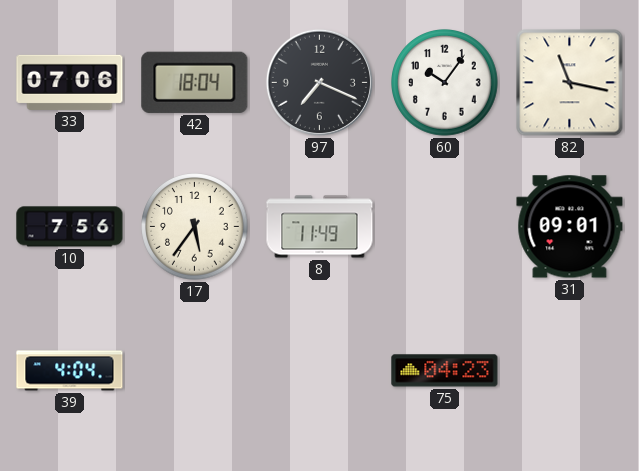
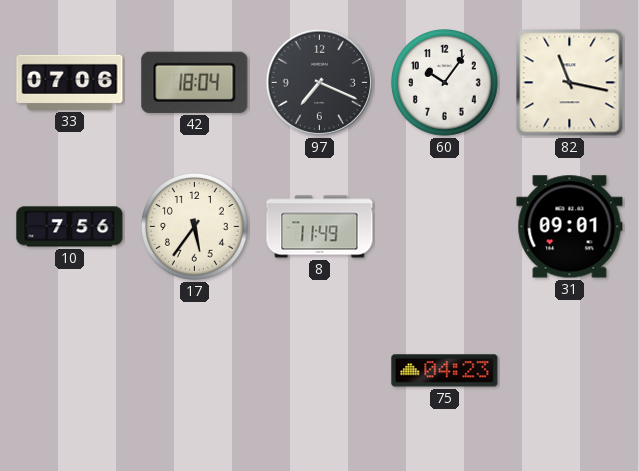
39: 4:04 -> none
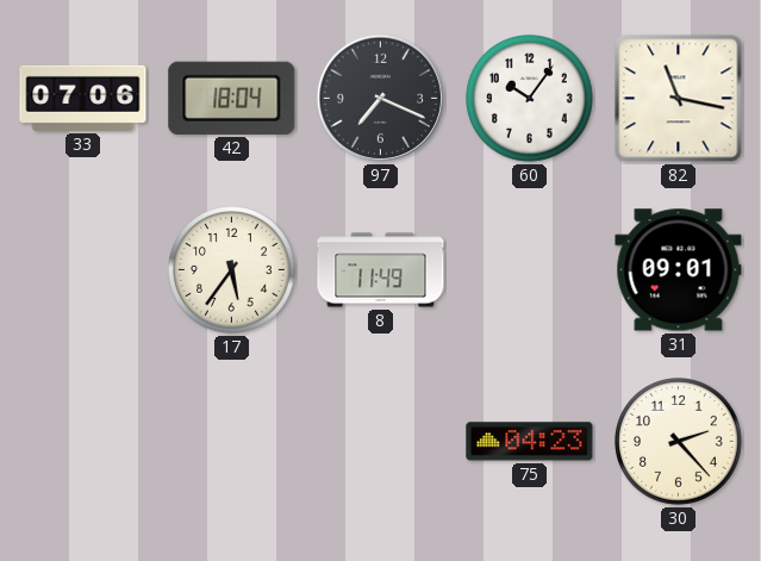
10: 7:56 -> none
30: none -> 2:23
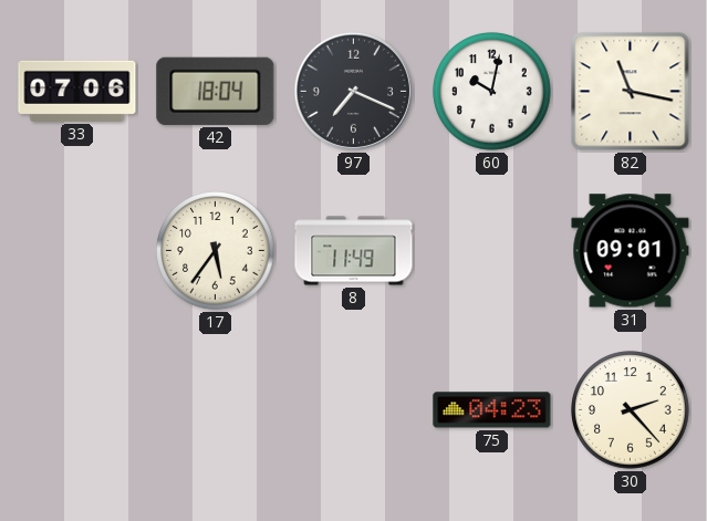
60: 10:06 -> 10:02
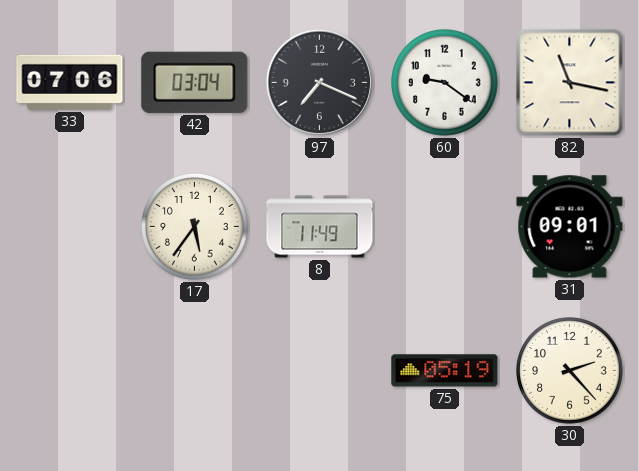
42: 18:04 -> 03:04
60: 10:02 -> 9:21
75: 04:23 -> 05:19
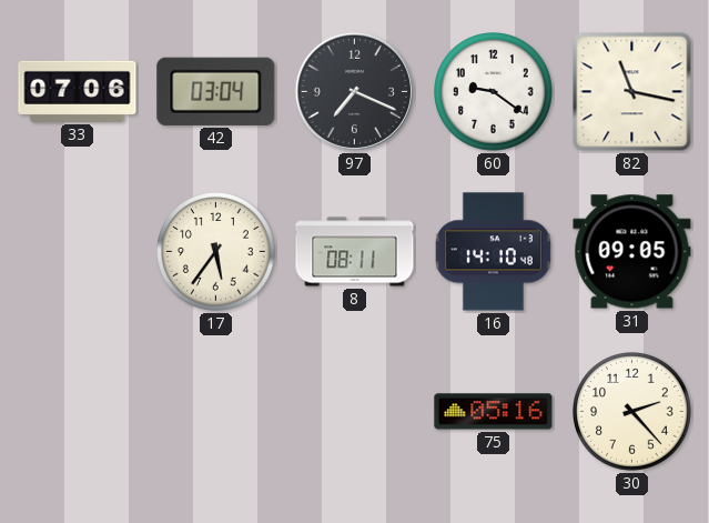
8: 11:49 -> 08:11
16: none -> 14:10
31: 09:01 -> 09:05
75: 05:19 -> 05:16
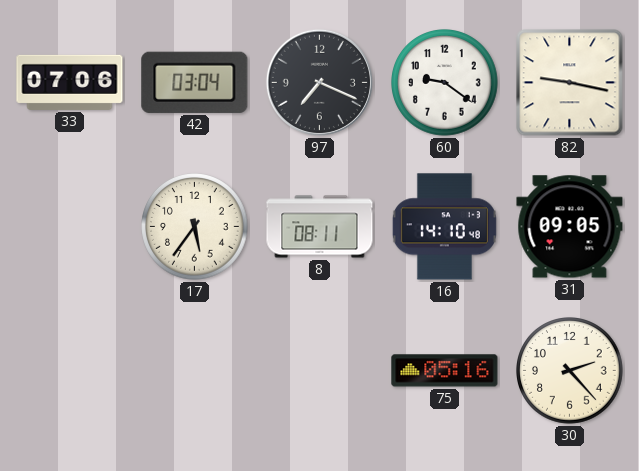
82: 11:17 -> 9:17
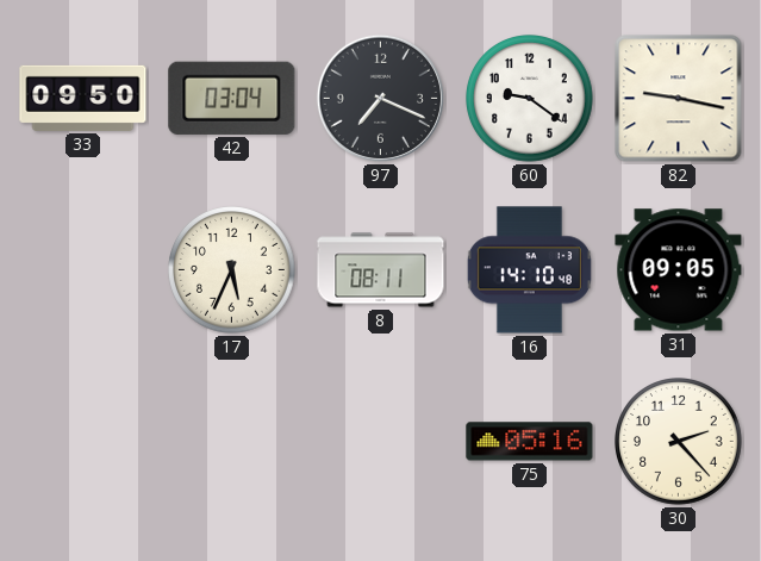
33: 07:06 -> 09:50
17: 5:36 -> 5:34
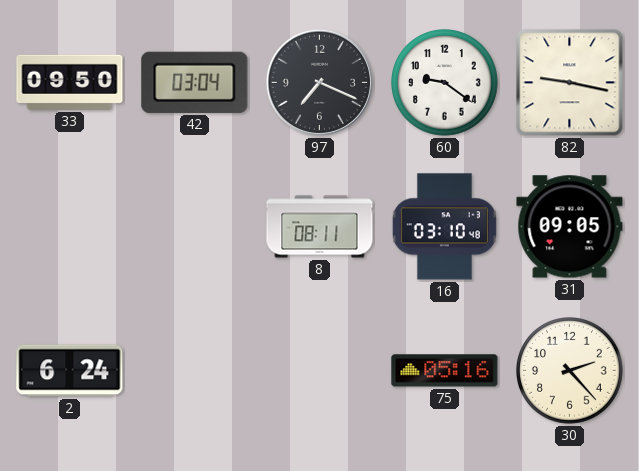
17: 5:34 -> none
16: 14:10 -> 03:10
2: none -> 6:24
